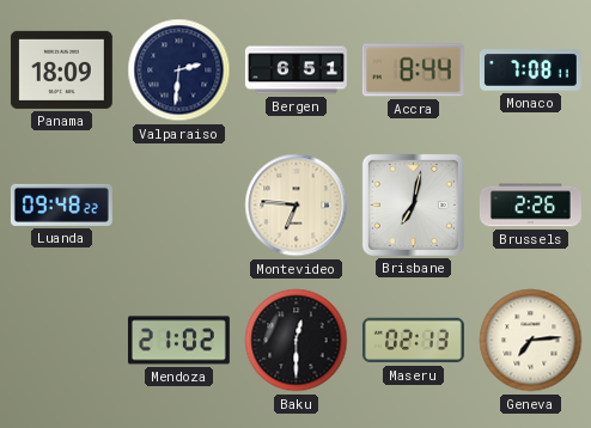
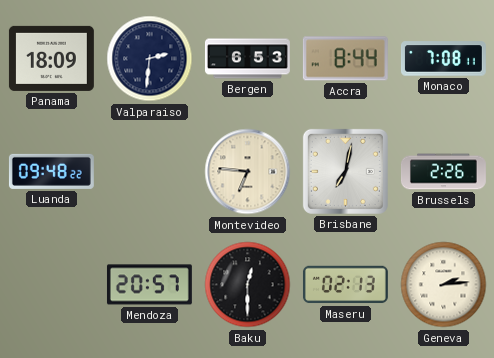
Bergen: 6:51 -> 6:53
Mendoza: 21:02 -> 20:57
Geneva: 7:14 -> 2:14
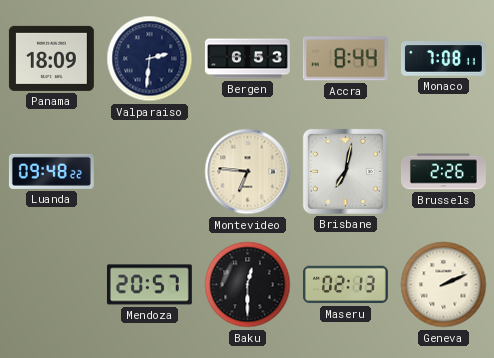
Geneva: 2:14 -> 2:11
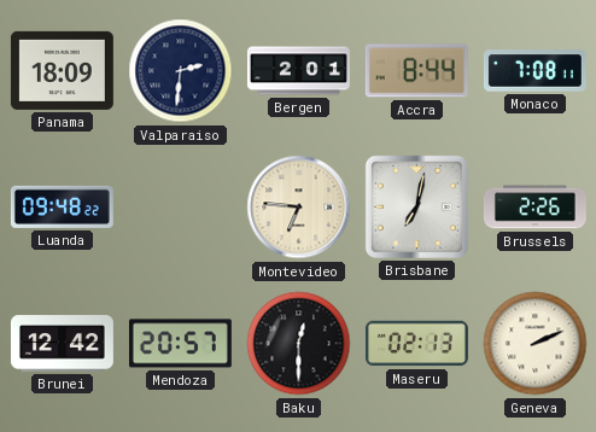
Bergen: 6:53 -> 2:01
Brunei: none -> 12:42
